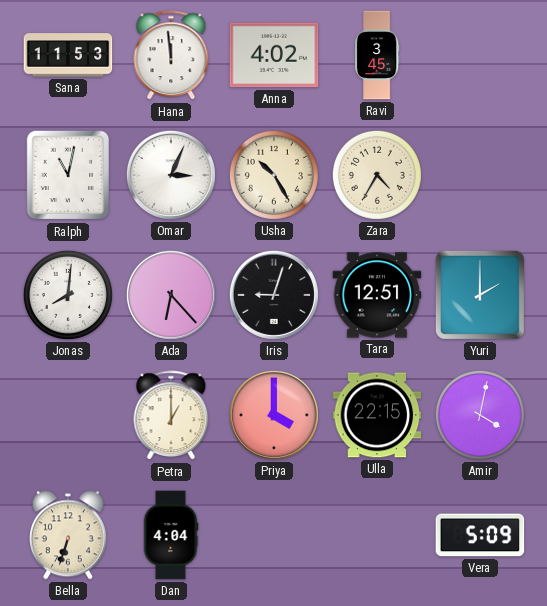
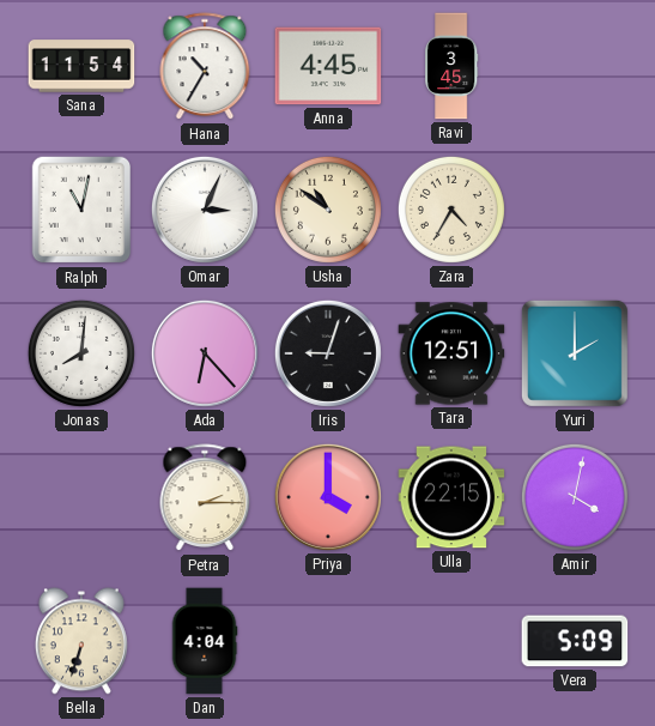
Sana: 11:53 -> 11:54
Hana: 11:59 -> 10:35
Anna: 4:02 -> 4:45
Usha: 10:25 -> 10:51
Petra: 1:00 -> 2:15
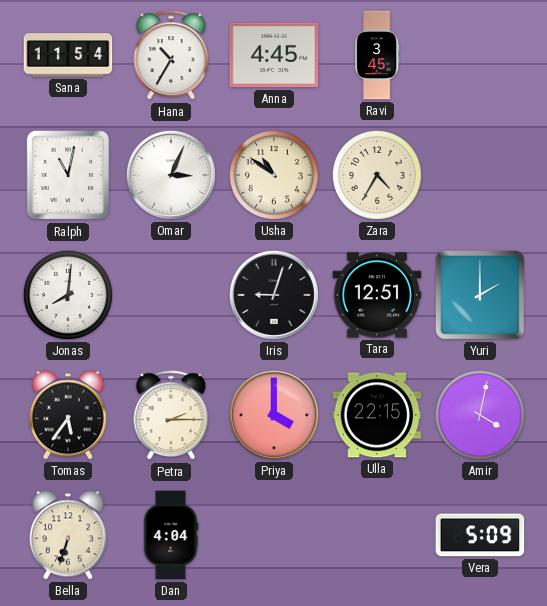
Ada: 6:23 -> none
Tomas: none -> 5:36
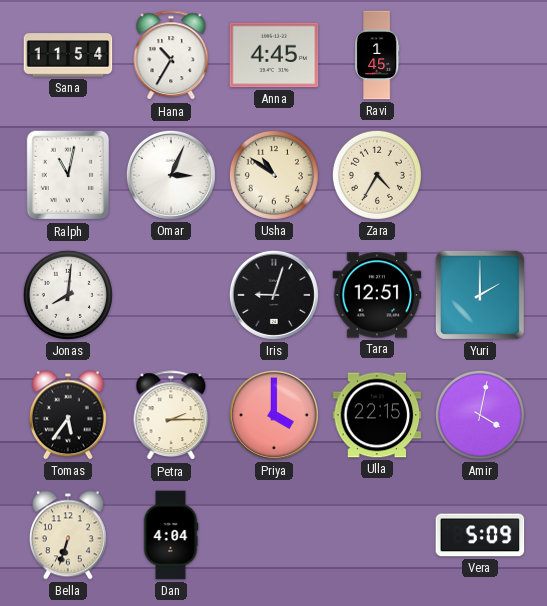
Ravi: 3:45 -> 1:45
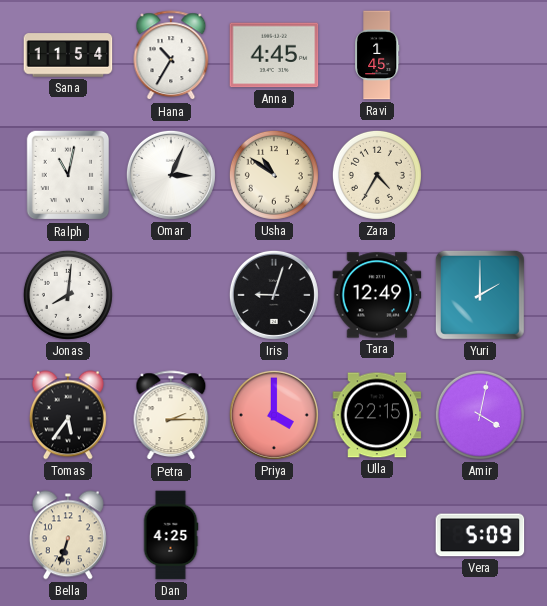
Tara: 12:51 -> 12:49
Dan: 4:04 -> 4:25
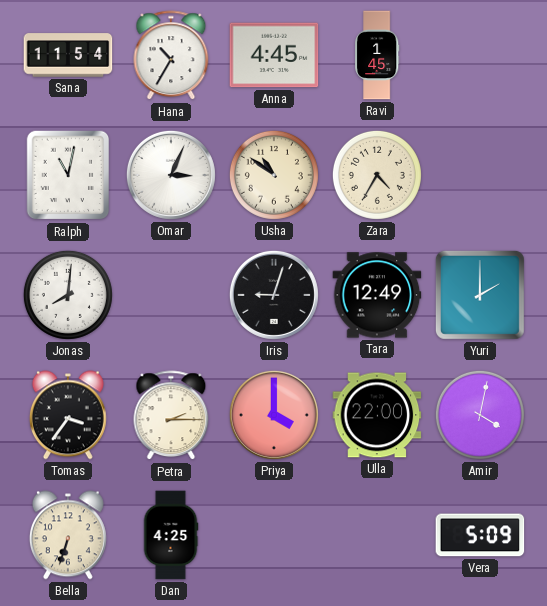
Tomas: 5:36 -> 3:36
Ulla: 22:15 -> 22:00
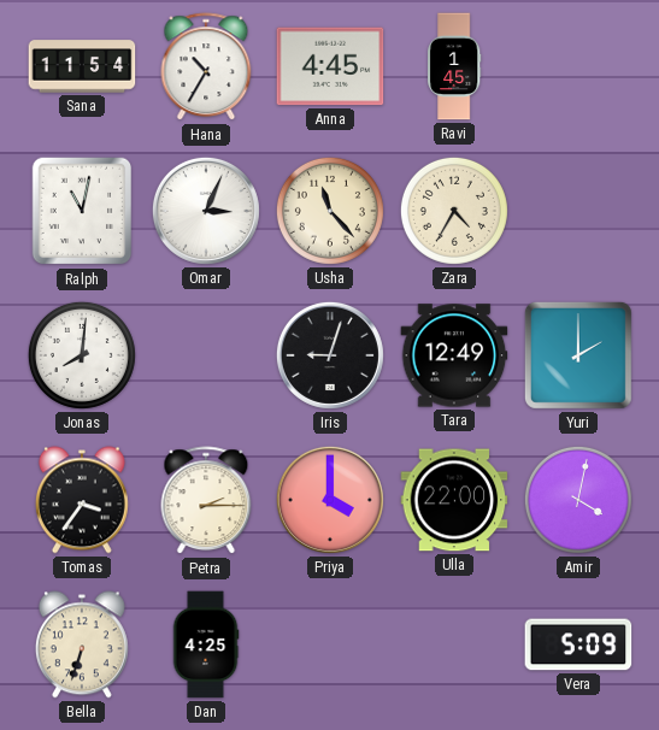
Usha: 10:51 -> 11:23
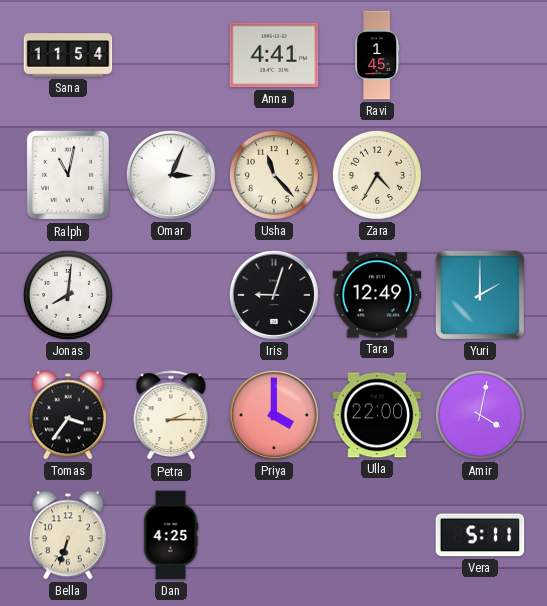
Hana: 10:35 -> none
Anna: 4:45 -> 4:41
Vera: 5:09 -> 5:11
